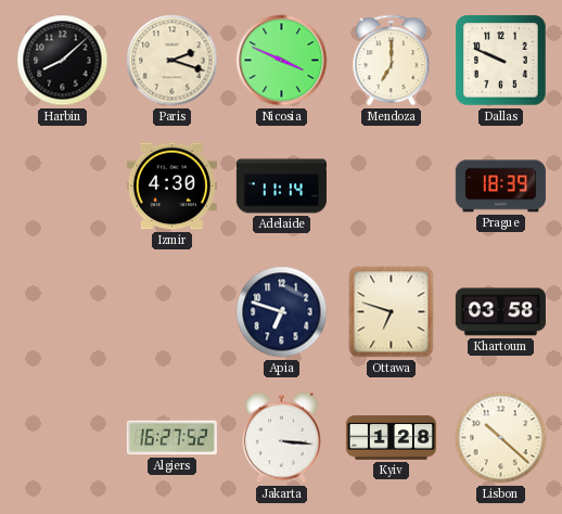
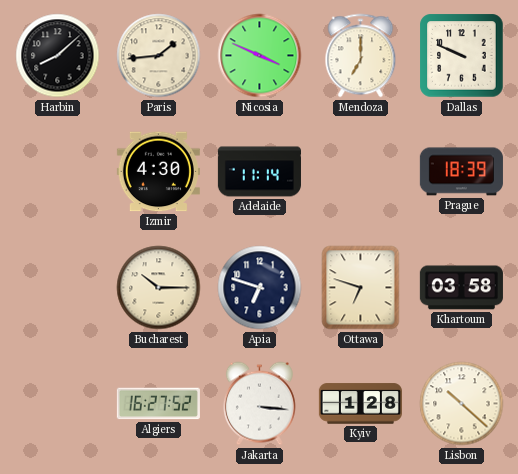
Paris: 2:18 -> 1:44
Bucharest: none -> 10:15
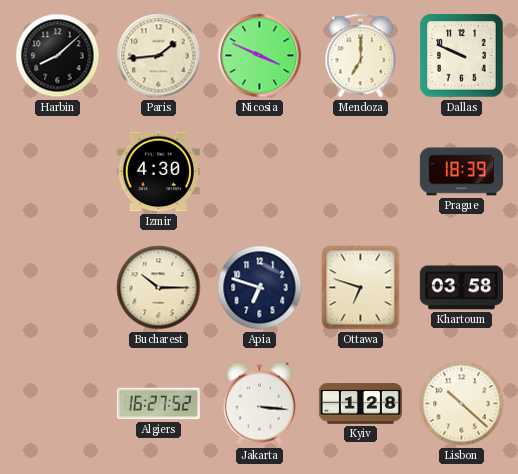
Adelaide: 11:14 -> none
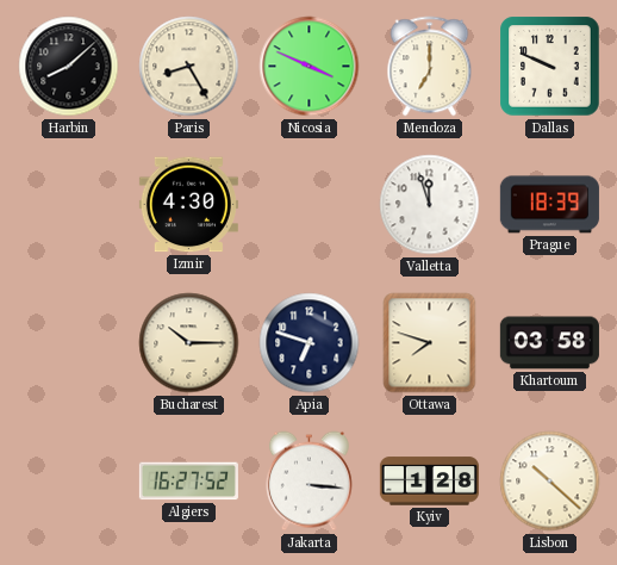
Paris: 1:44 -> 8:25
Valletta: none -> 11:57
Ottawa: 6:48 -> 7:48
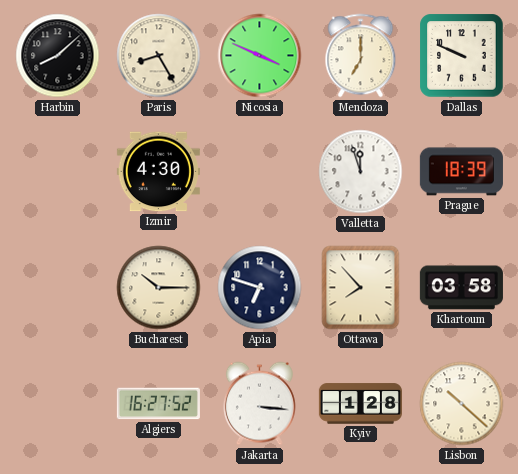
Ottawa: 7:48 -> 7:53
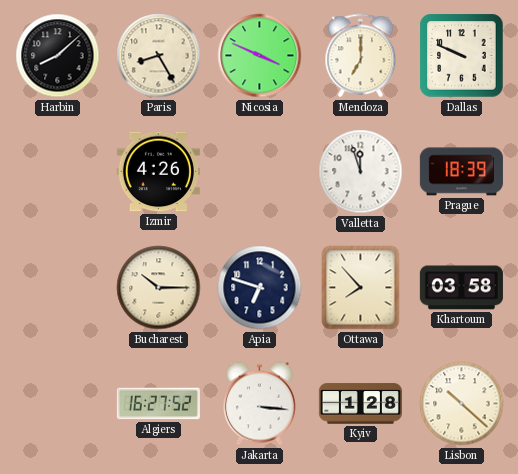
Izmir: 4:30 -> 4:26
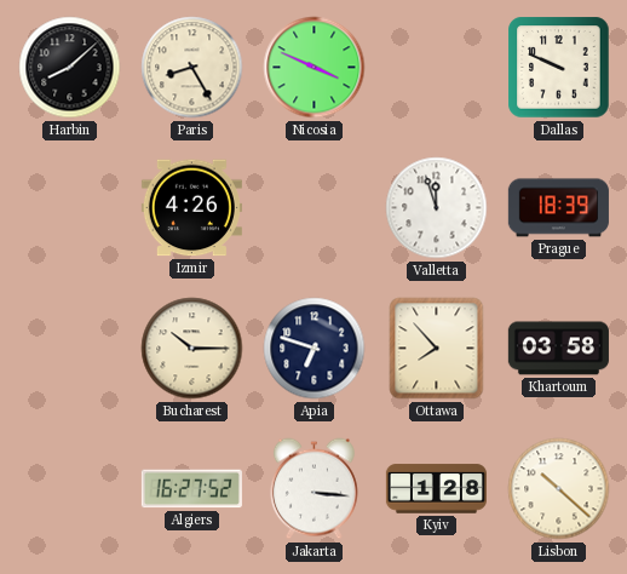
Mendoza: 7:00 -> none
